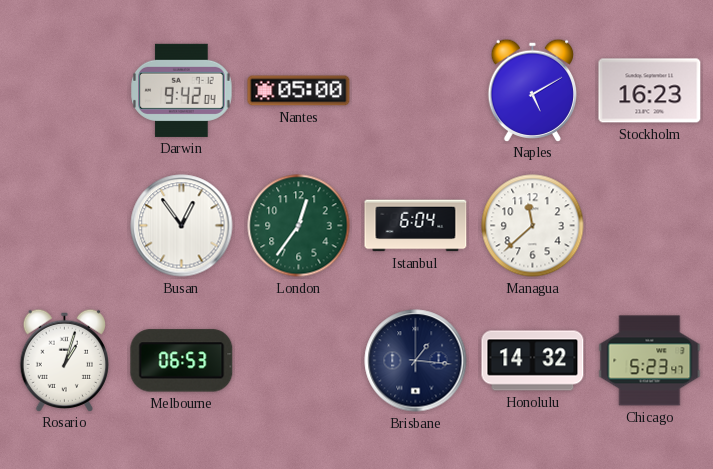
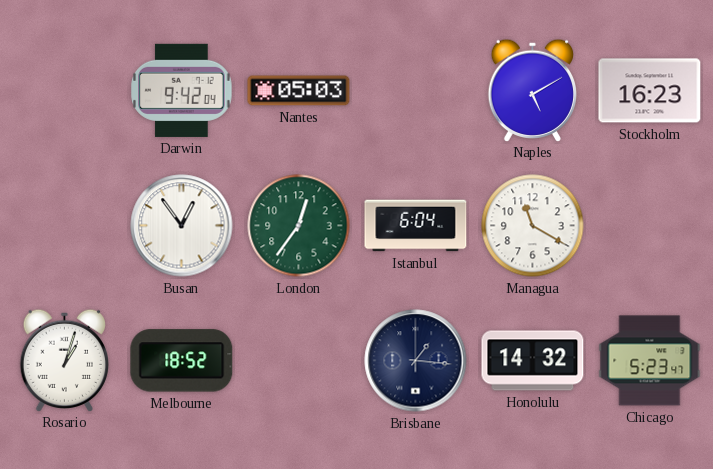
Nantes: 05:00 -> 05:03
Managua: 11:38 -> 11:20
Melbourne: 06:53 -> 18:52
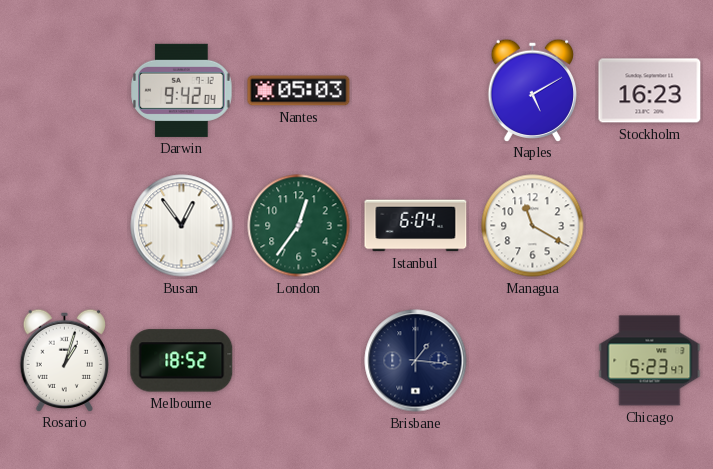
Honolulu: 14:32 -> none
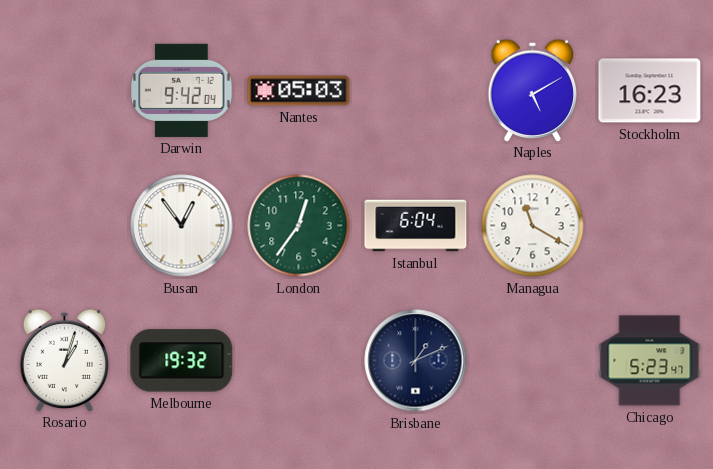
Melbourne: 18:52 -> 19:32
Brisbane: 1:16 -> 1:11
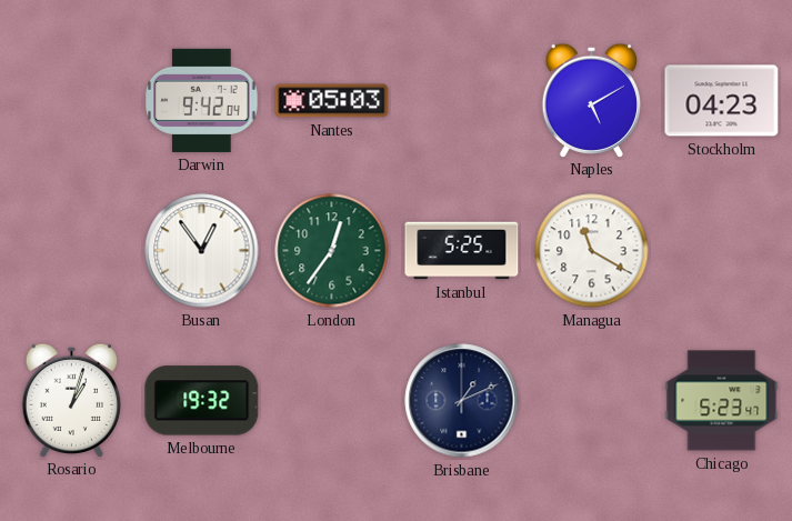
Stockholm: 16:23 -> 04:23
Istanbul: 6:04 -> 5:25
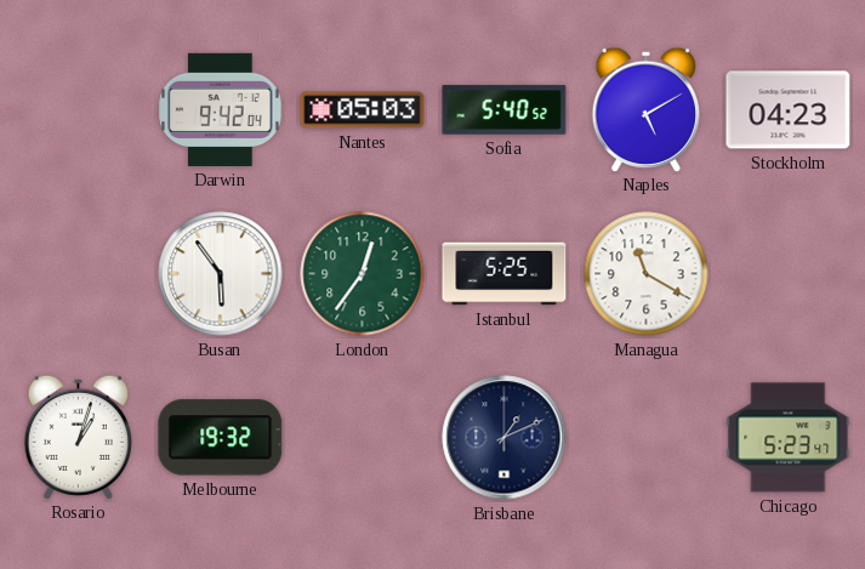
Sofia: none -> 5:40
Busan: 12:54 -> 5:54
